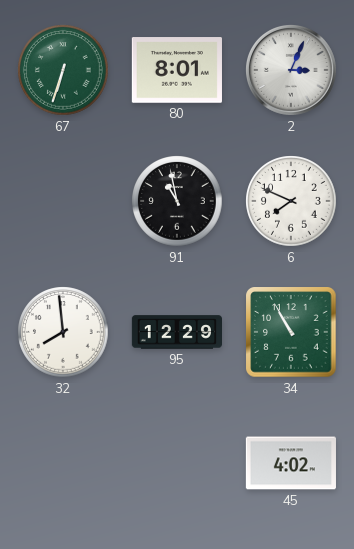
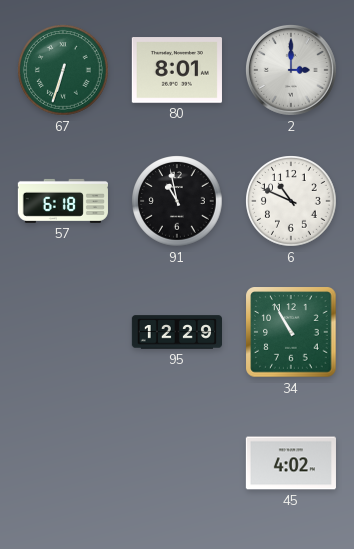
2: 3:04 -> 3:00
57: none -> 6:18
6: 7:49 -> 10:49
32: 7:59 -> none
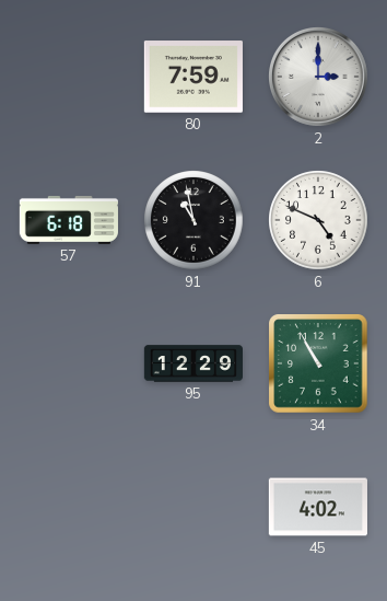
67: 6:33 -> none
80: 8:01 -> 7:59
6: 10:49 -> 4:49
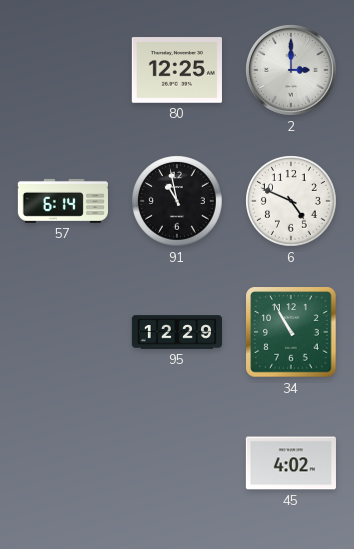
80: 7:59 -> 12:25
57: 6:18 -> 6:14
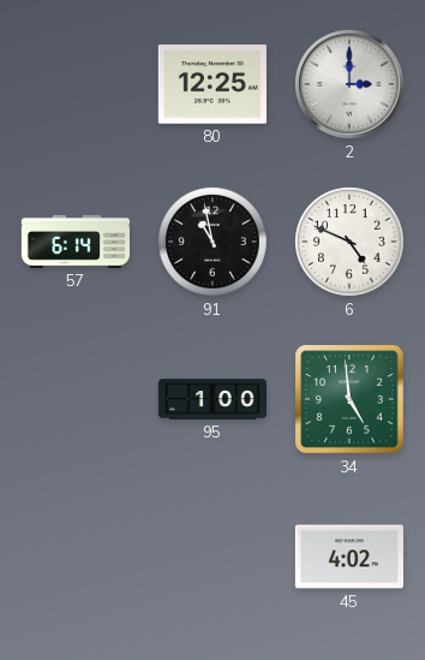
95: 12:29 -> 1:00
34: 10:55 -> 4:59
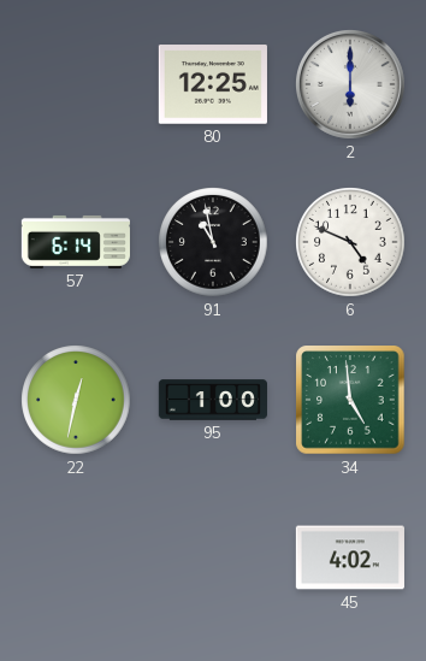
2: 3:00 -> 6:00
22: none -> 12:32
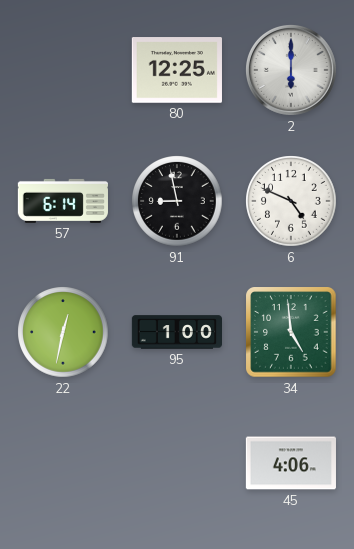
91: 10:58 -> 8:58
45: 4:02 -> 4:06
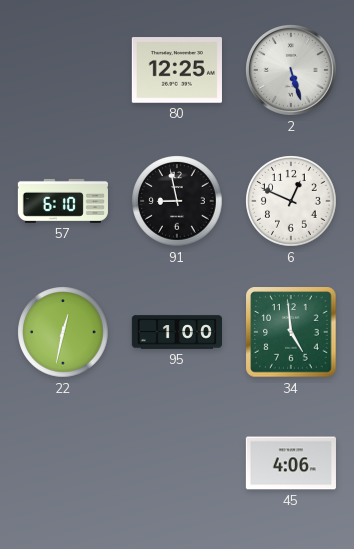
2: 6:00 -> 5:27
57: 6:14 -> 6:10
6: 4:49 -> 12:49
